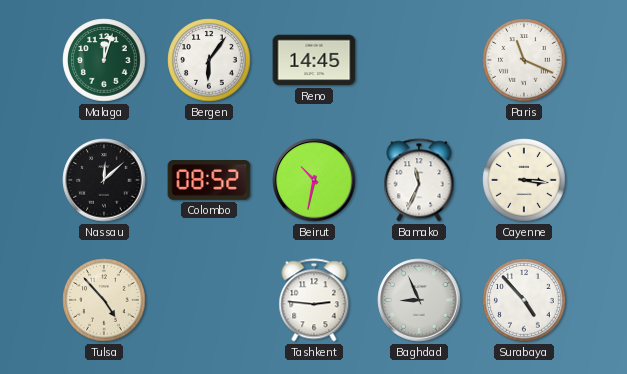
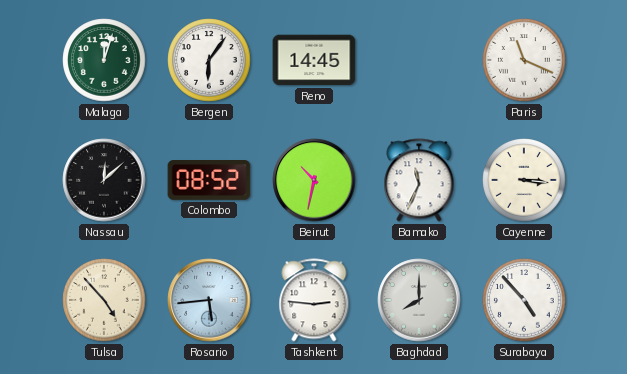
Rosario: none -> 5:44
Baghdad: 8:56 -> 8:00
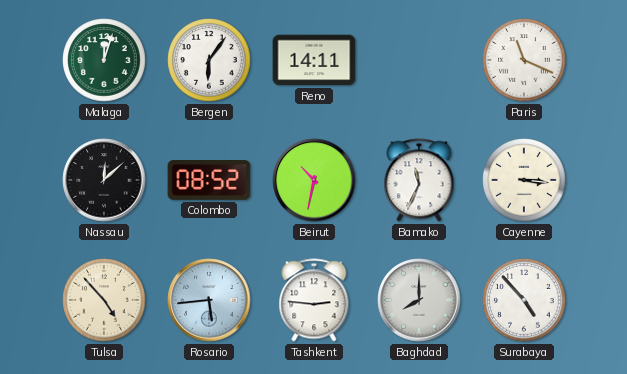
Reno: 14:45 -> 14:11
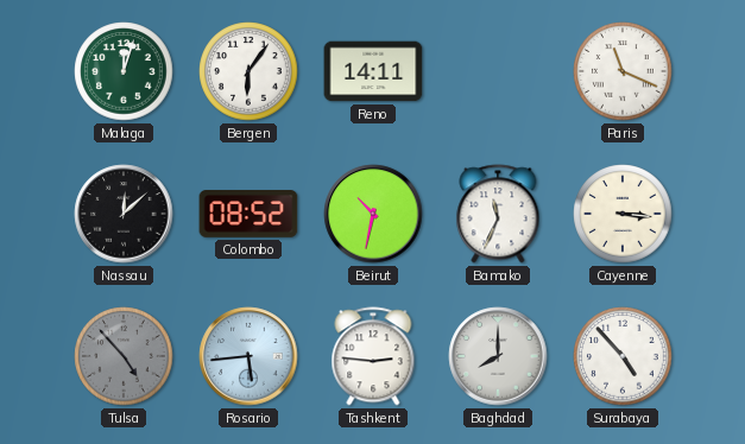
Tulsa dial: cream -> grey
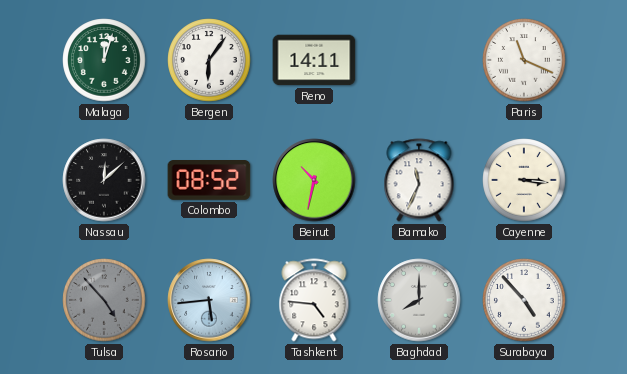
Tashkent: 2:46 -> 4:46
